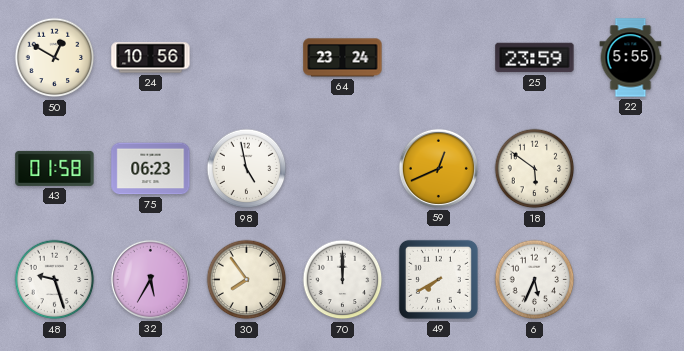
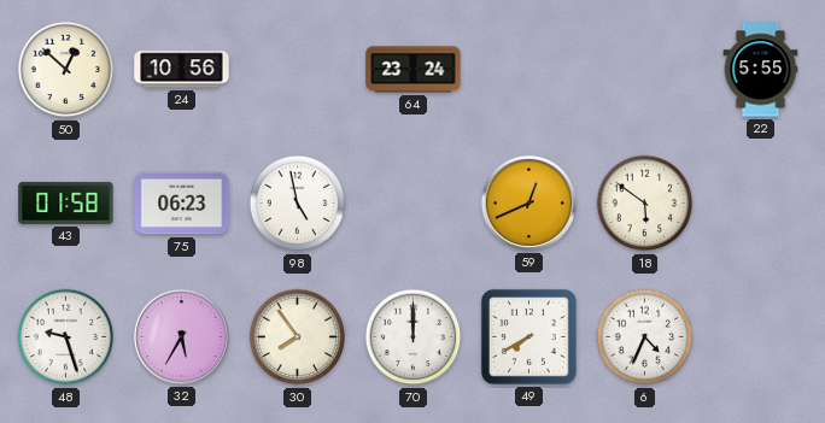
50: 12:50 -> 12:52
25: 23:59 -> none
6: 5:34 -> 4:34
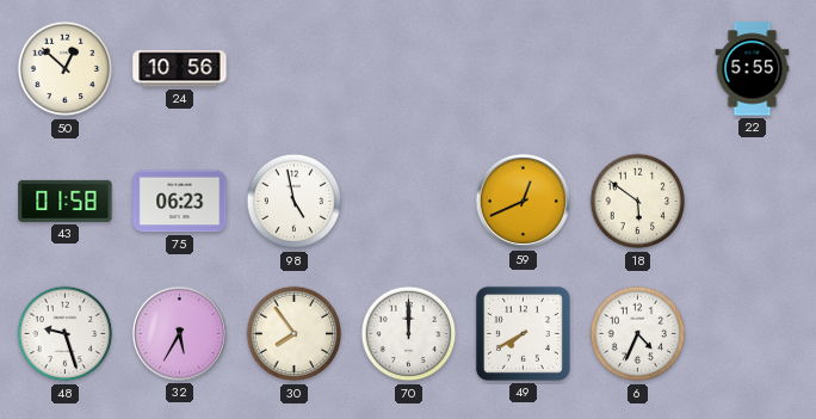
64: 23:24 -> none
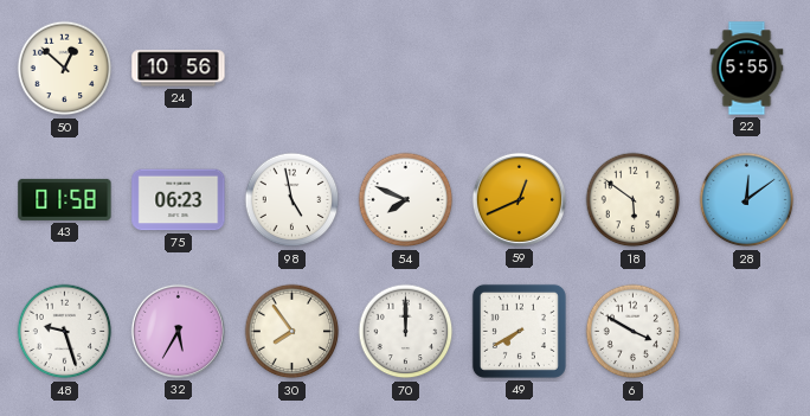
54: none -> 7:49
28: none -> 12:09
6: 4:34 -> 3:50
